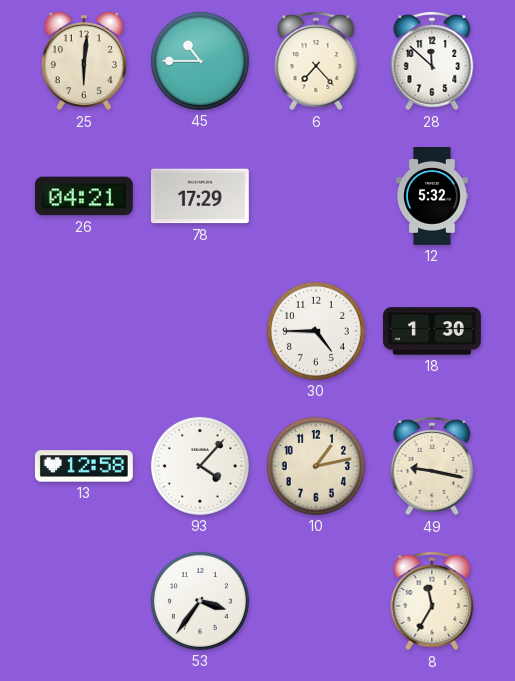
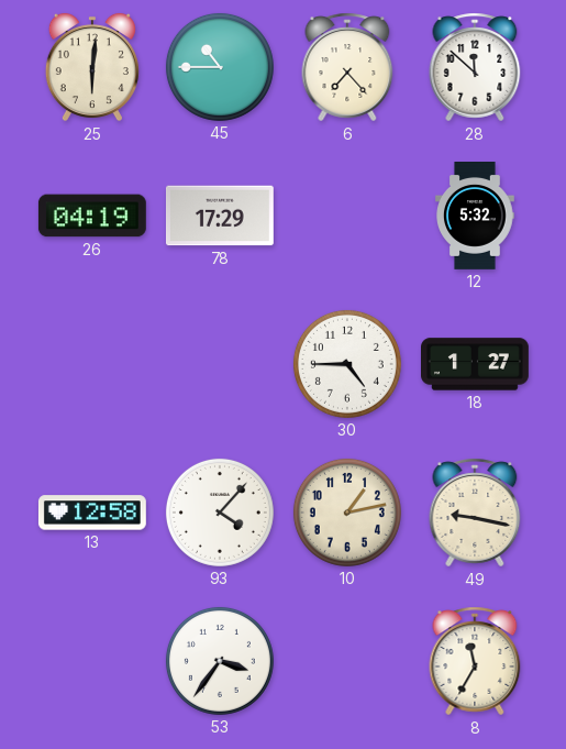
26: 04:21 -> 04:19
18: 1:30 -> 1:27
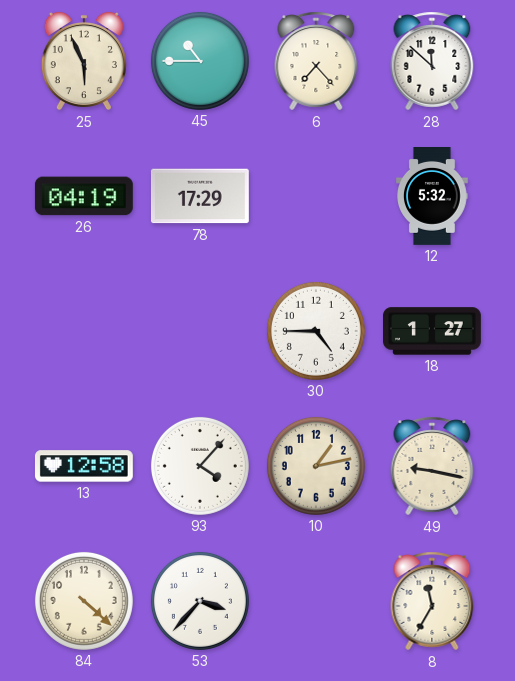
25: 6:01 -> 5:56
84: none -> 4:22
53: 3:36 -> 3:37
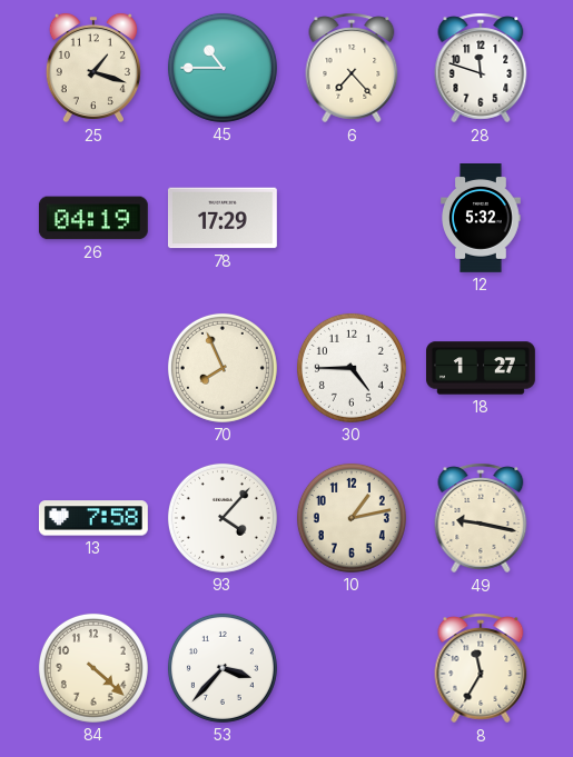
25: 5:56 -> 1:18
28: 11:52 -> 11:48
70: none -> 7:56
13: 12:58 -> 7:58
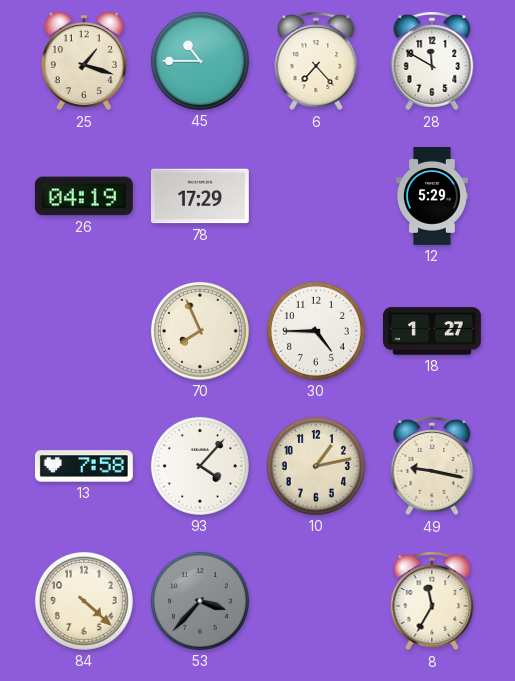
28: 11:48 -> 11:50
12: 5:32 -> 5:29
53 dial: white -> grey
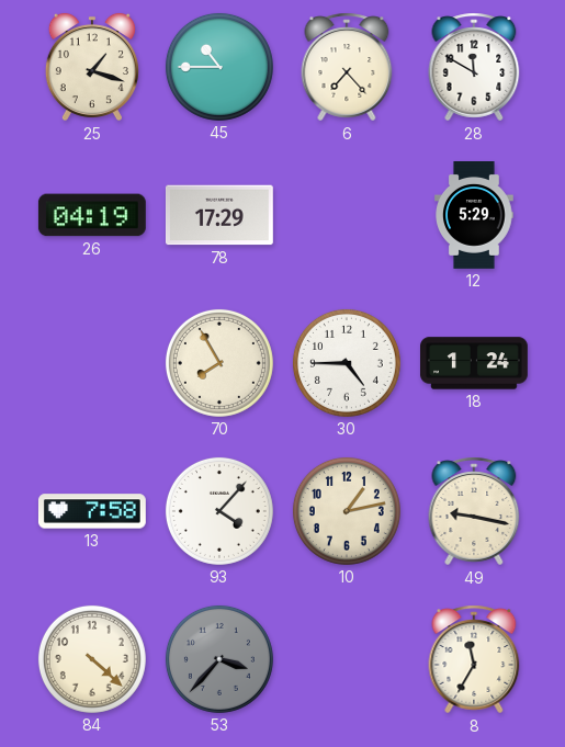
70: 7:56 -> 7:55
18: 1:27 -> 1:24
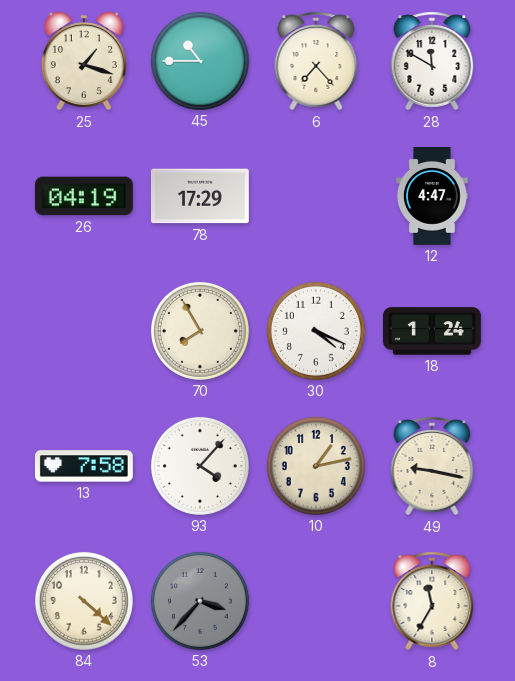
12: 5:29 -> 4:47
30: 4:45 -> 4:19
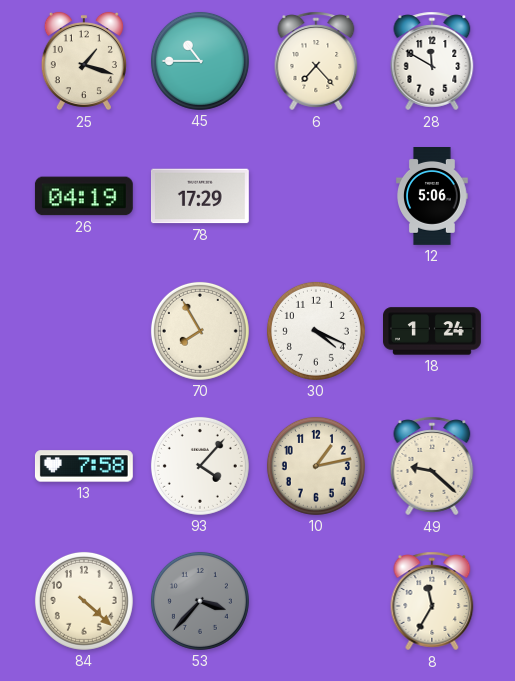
12: 4:47 -> 5:06
49: 9:17 -> 9:22
